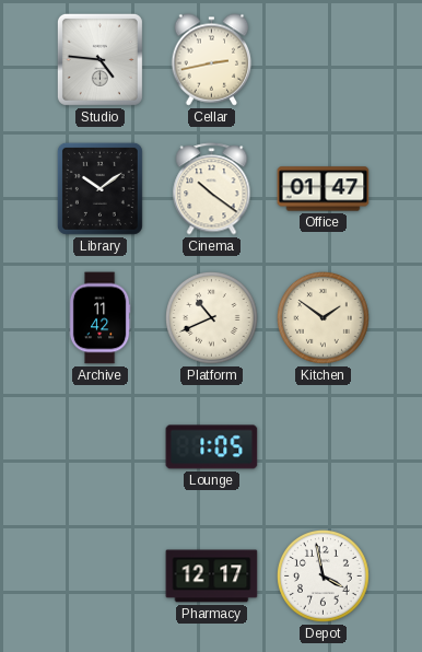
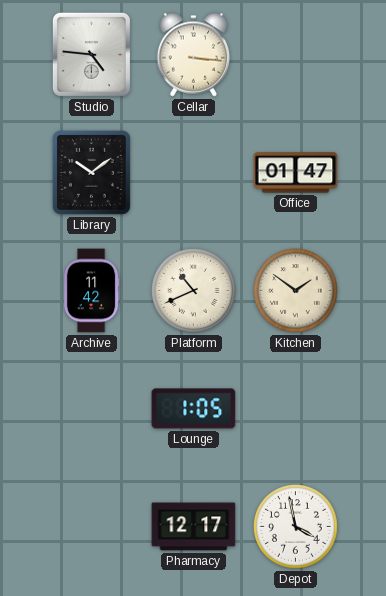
Cellar: 2:43 -> 3:16
Cinema: 10:21 -> none
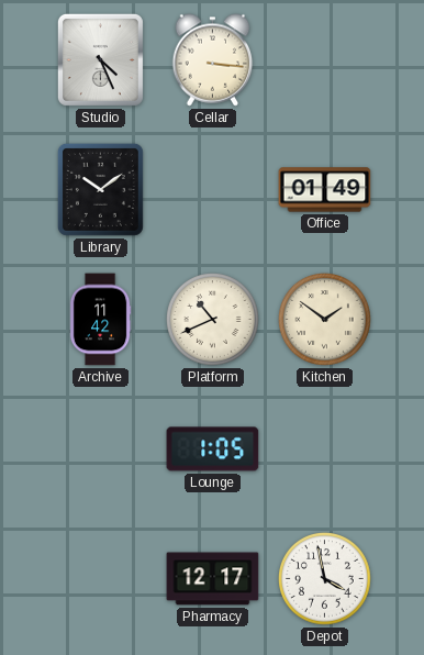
Studio: 4:46 -> 4:26
Office: 01:47 -> 01:49
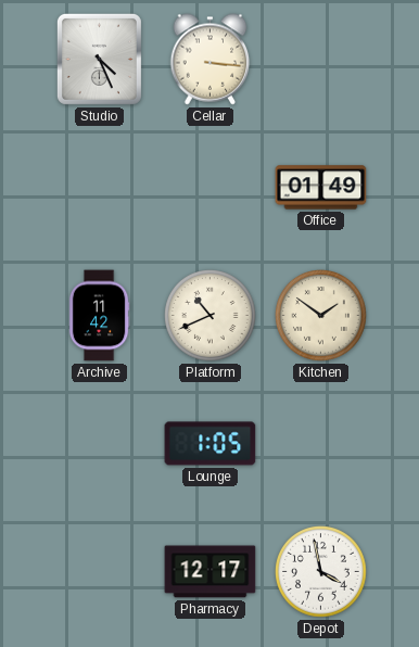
Library: 10:09 -> none
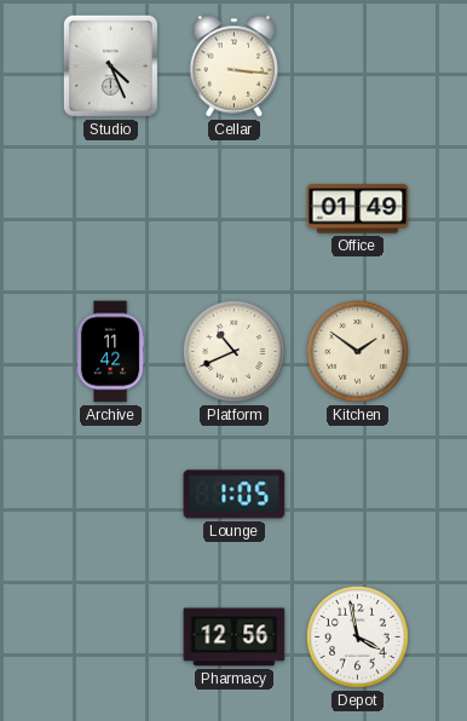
Pharmacy: 12:17 -> 12:56
